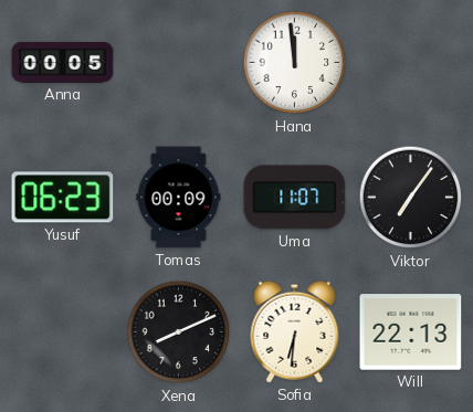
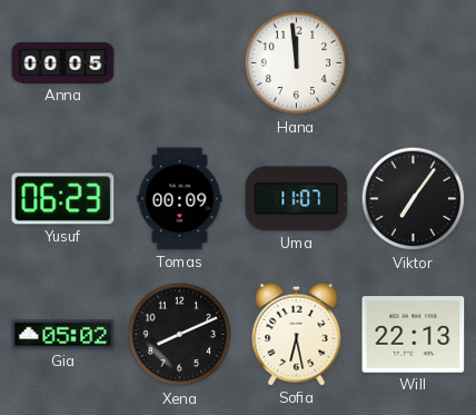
Gia: none -> 05:02
Sofia: 6:31 -> 6:28
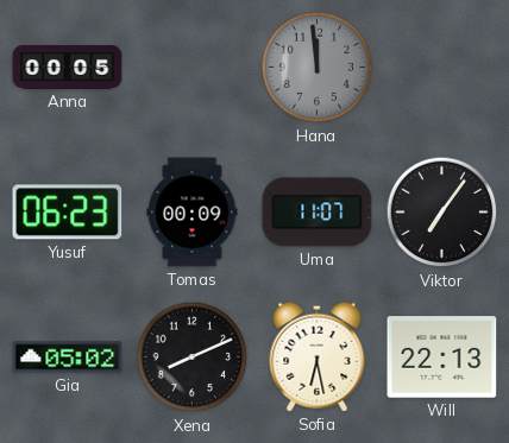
Hana dial: white -> grey
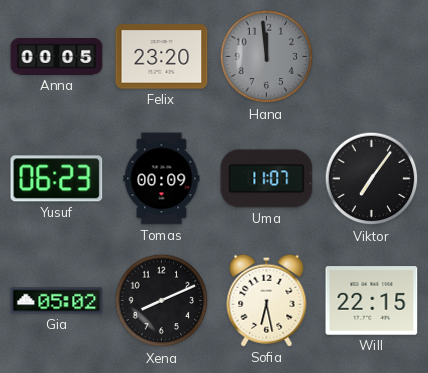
Felix: none -> 23:20
Will: 22:13 -> 22:15
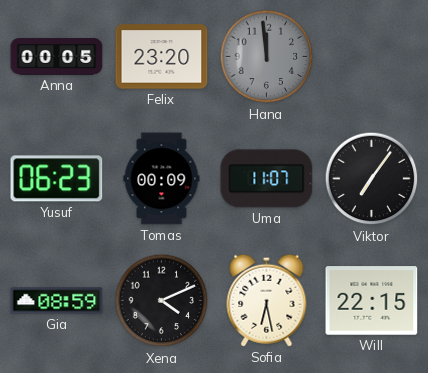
Gia: 05:02 -> 08:59
Xena: 8:11 -> 4:11
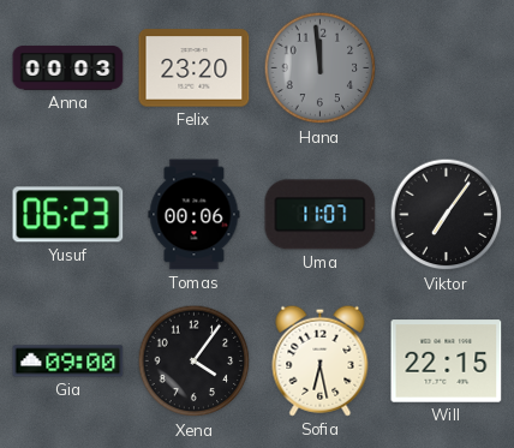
Anna: 00:05 -> 00:03
Tomas: 00:09 -> 00:06
Gia: 08:59 -> 09:00
Xena: 4:11 -> 4:06
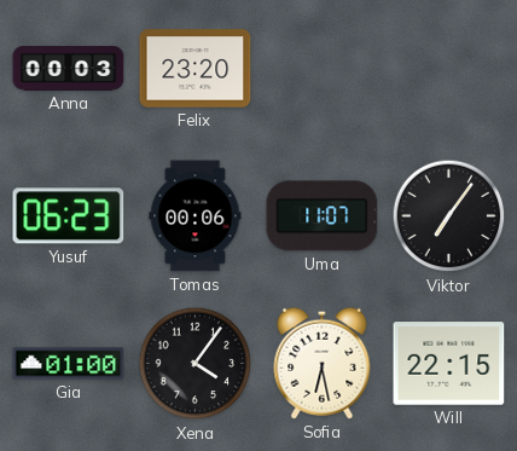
Hana: 11:59 -> none
Gia: 09:00 -> 01:00
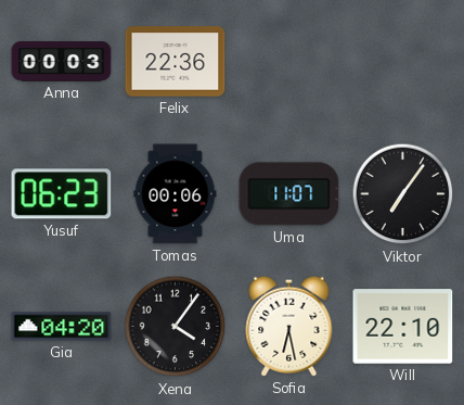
Felix: 23:20 -> 22:36
Gia: 01:00 -> 04:20
Will: 22:15 -> 22:10
